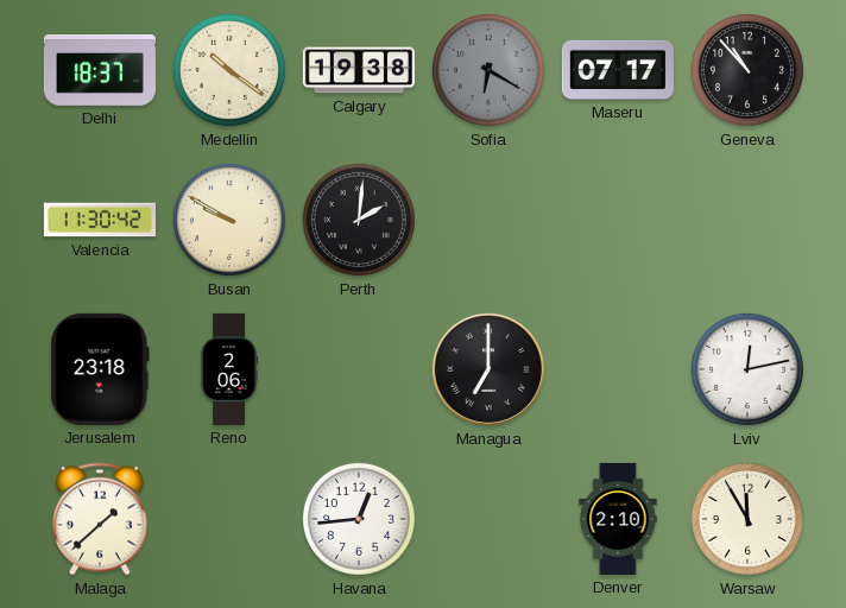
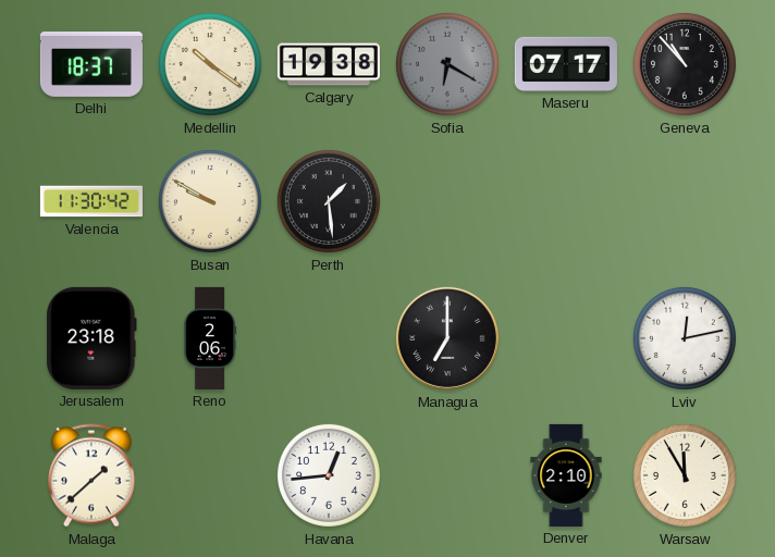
Perth: 2:01 -> 1:29
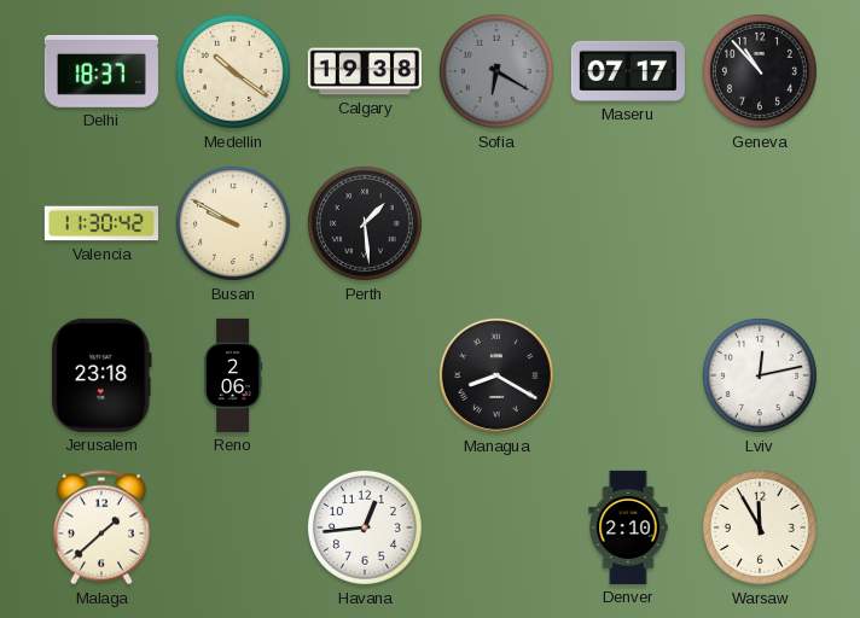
Managua: 7:00 -> 8:20
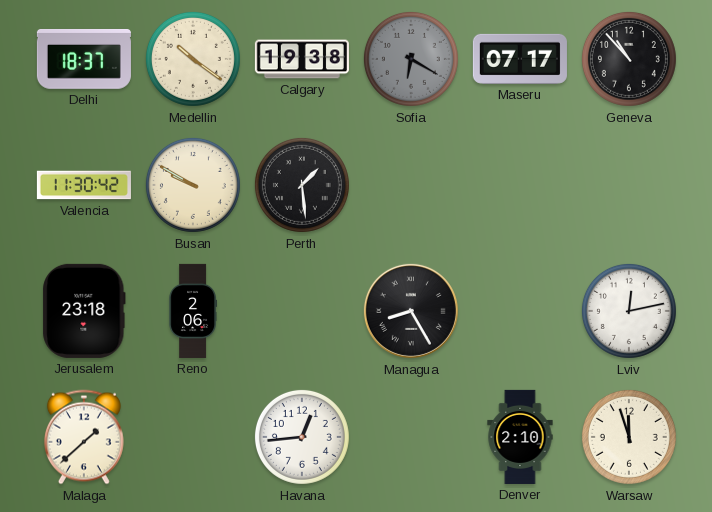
Managua: 8:20 -> 8:25
Warsaw: 11:55 -> 11:57
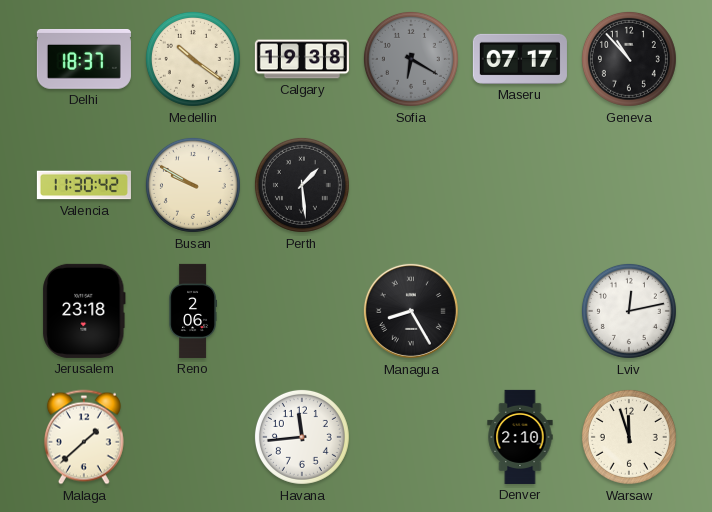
Havana: 12:44 -> 11:44
